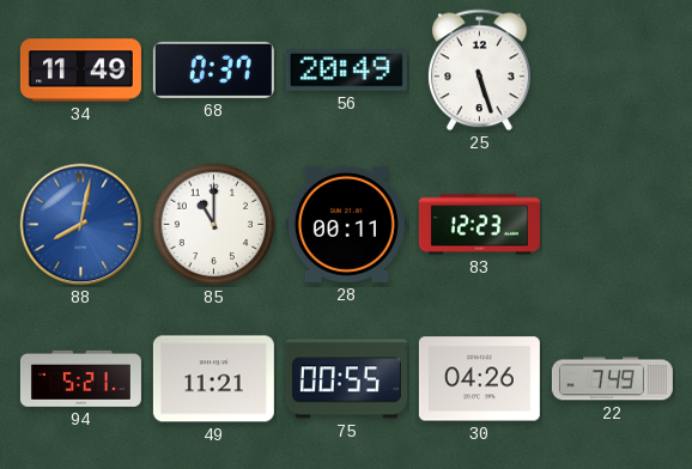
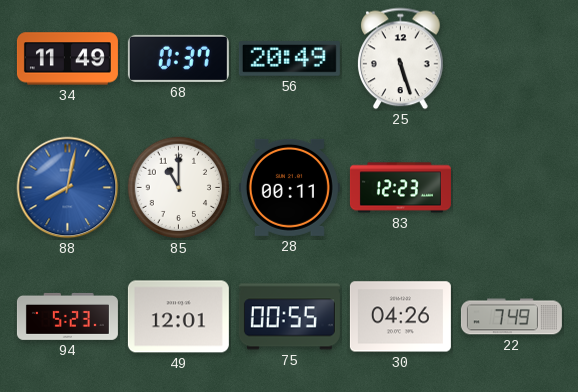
94: 5:21 -> 5:23
49: 11:21 -> 12:01
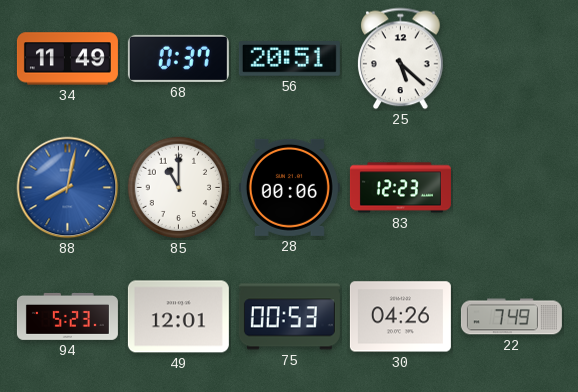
56: 20:49 -> 20:51
25: 5:27 -> 5:22
28: 00:11 -> 00:06
75: 00:55 -> 00:53
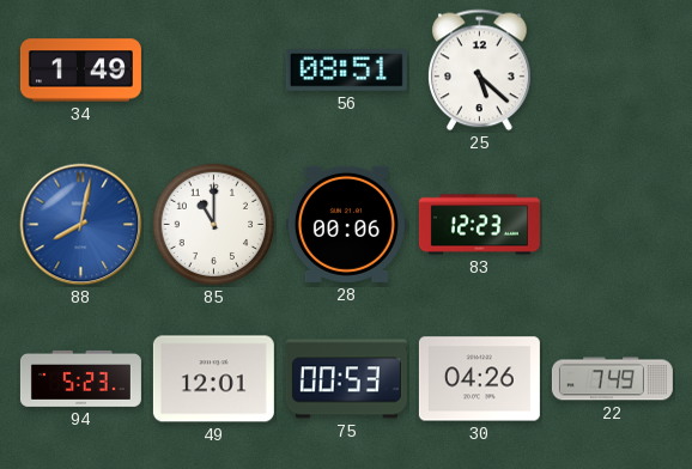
34: 11:49 -> 1:49
68: 0:37 -> none
56: 20:51 -> 08:51
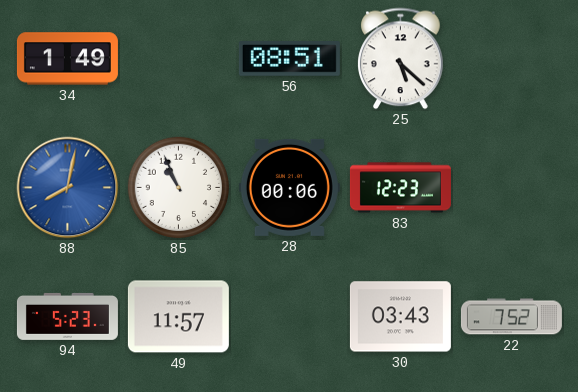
85: 11:00 -> 10:56
49: 12:01 -> 11:57
75: 00:53 -> none
30: 04:26 -> 03:43
22: 7:49 -> 7:52
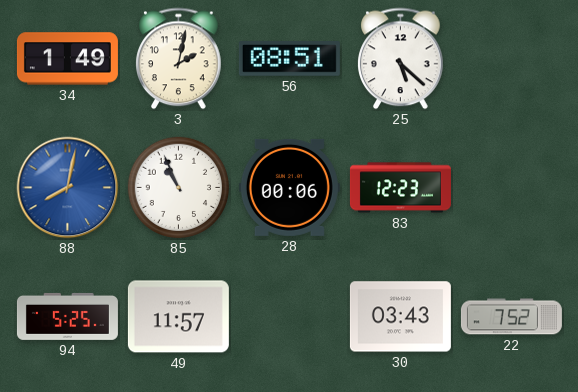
3: none -> 2:02
94: 5:23 -> 5:25
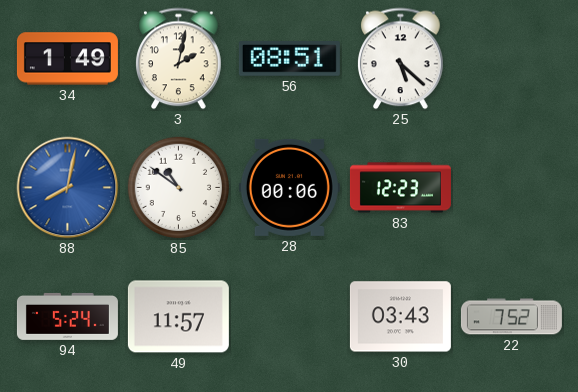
85: 10:56 -> 10:51
94: 5:25 -> 5:24
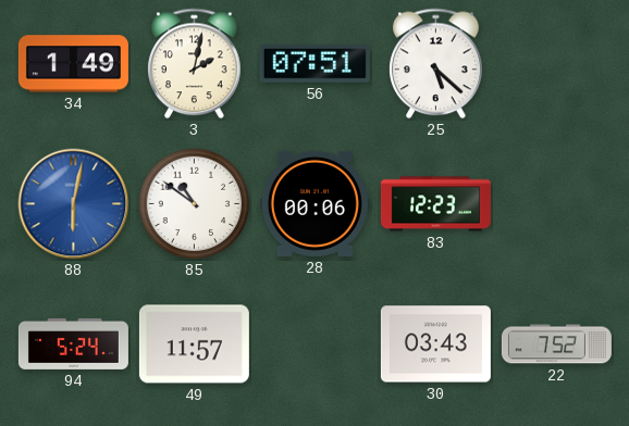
56: 08:51 -> 07:51
88: 8:02 -> 6:02
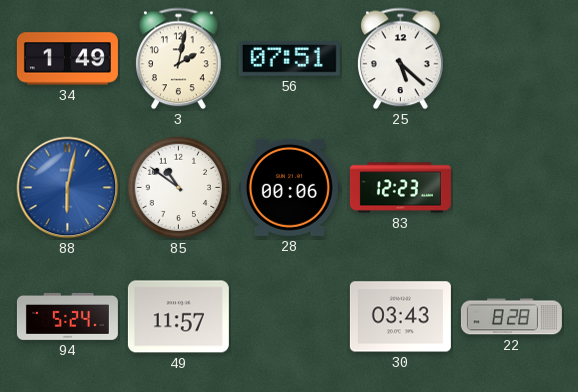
22: 7:52 -> 8:28
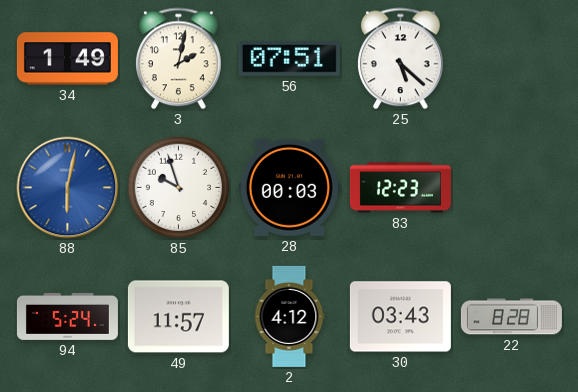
85: 10:51 -> 9:57
28: 00:06 -> 00:03
2: none -> 4:12
